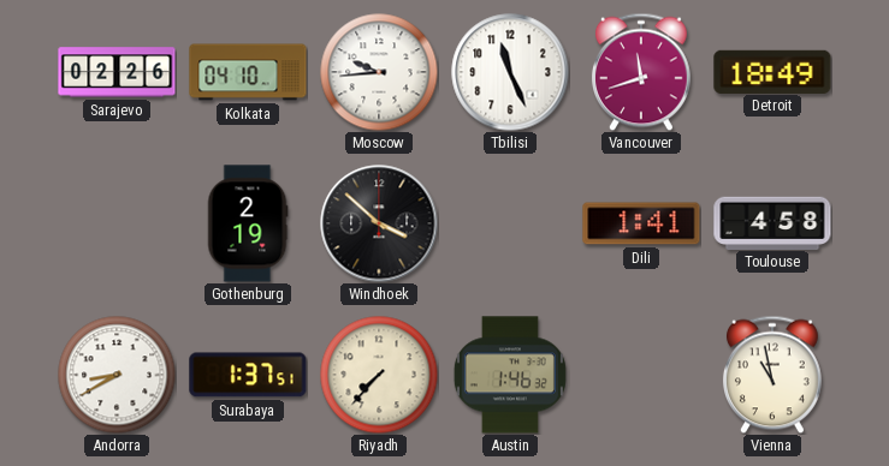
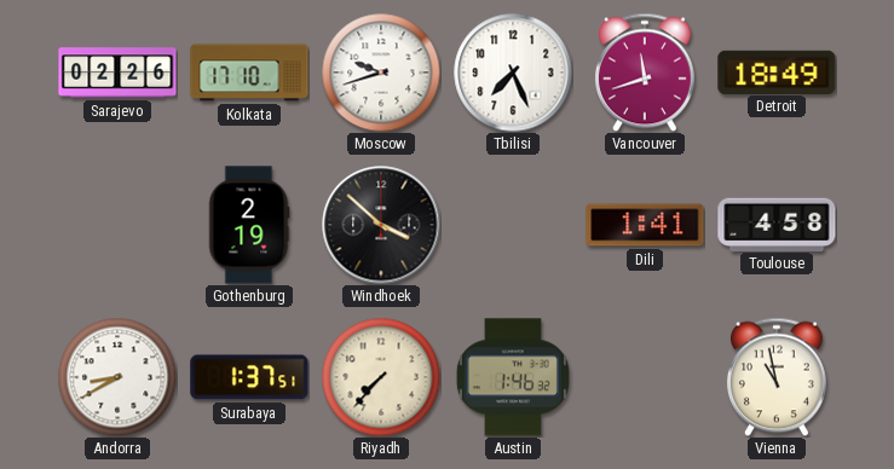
Kolkata: 04:10 -> 17:10
Moscow: 9:44 -> 9:42
Tbilisi: 11:26 -> 7:26
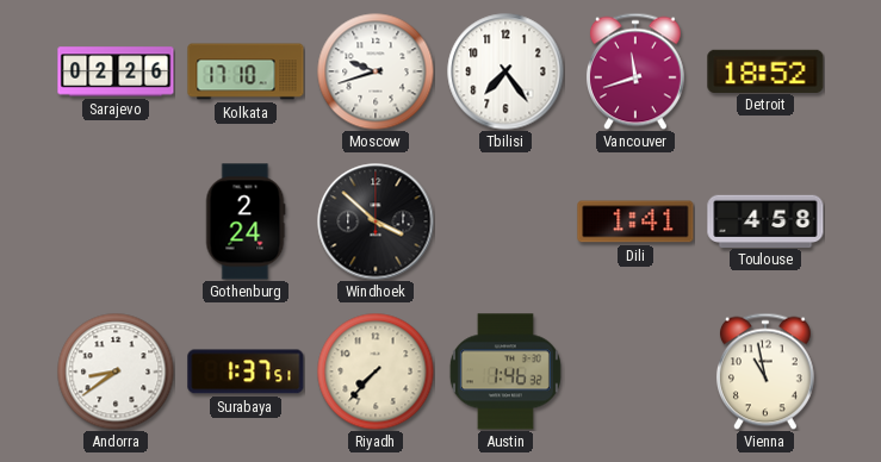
Tbilisi: 7:26 -> 7:24
Detroit: 18:49 -> 18:52
Gothenburg: 2:19 -> 2:24
Andorra: 8:40 -> 8:39
